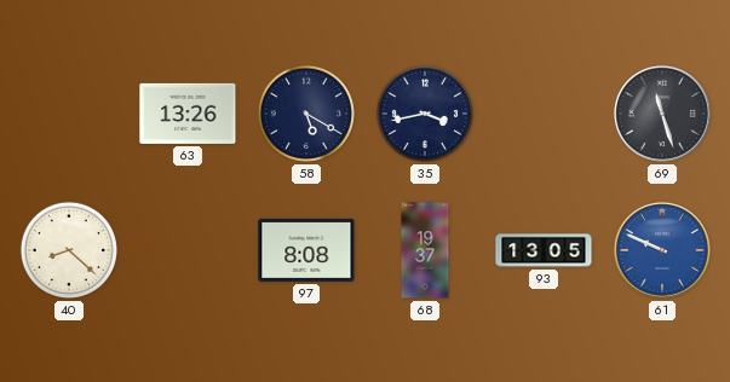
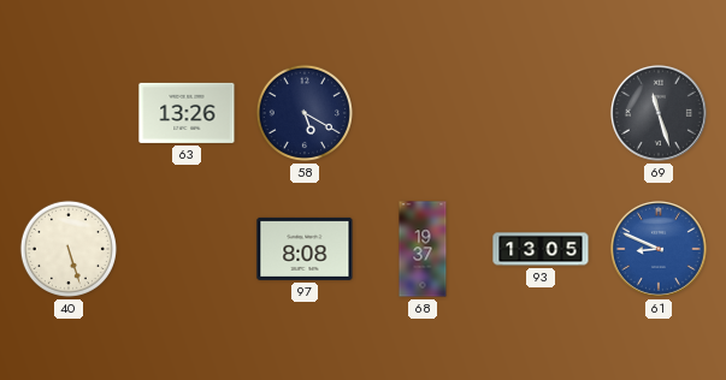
35: 3:43 -> none
40: 8:22 -> 5:27
61: 9:49 -> 8:49
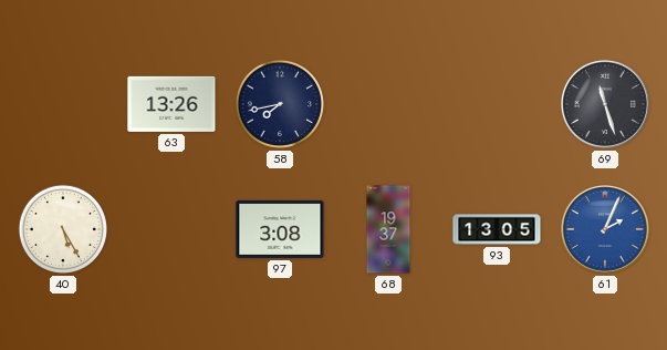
58: 5:20 -> 7:43
40: 5:27 -> 5:25
97: 8:08 -> 3:08
61: 8:49 -> 2:04
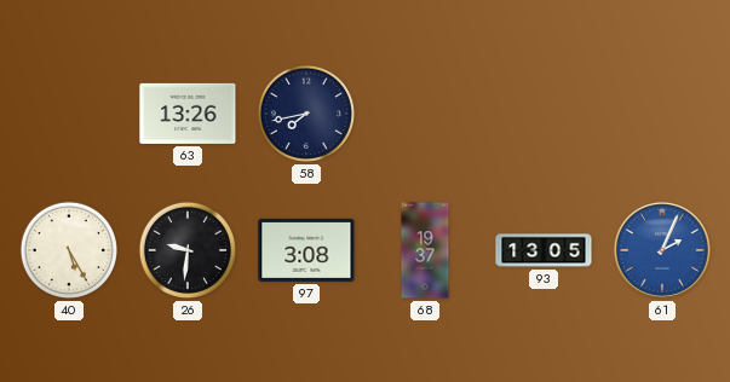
69: 11:27 -> none
26: none -> 9:31
